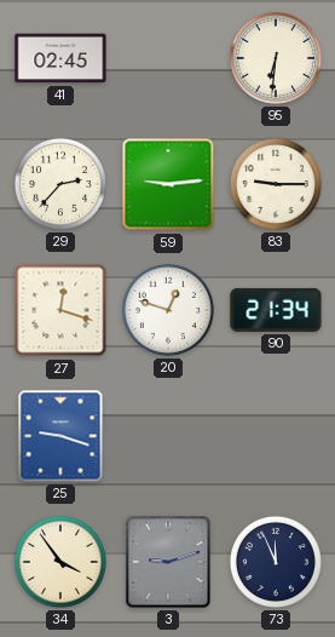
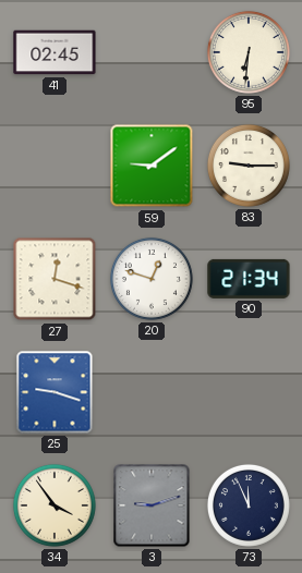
29: 2:37 -> none
59: 9:14 -> 9:09
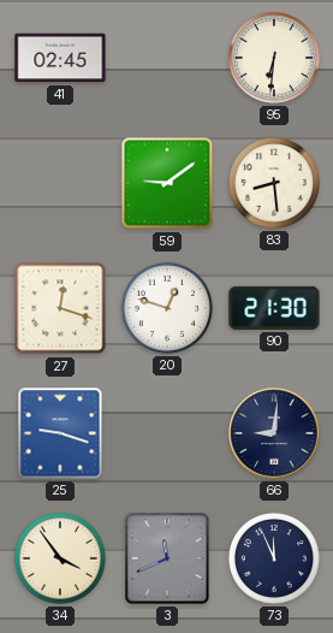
83: 9:15 -> 8:29
90: 21:34 -> 21:30
66: none -> 9:01
3: 9:12 -> 11:41
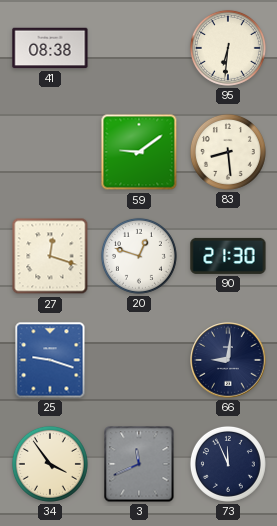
41: 02:45 -> 08:38
